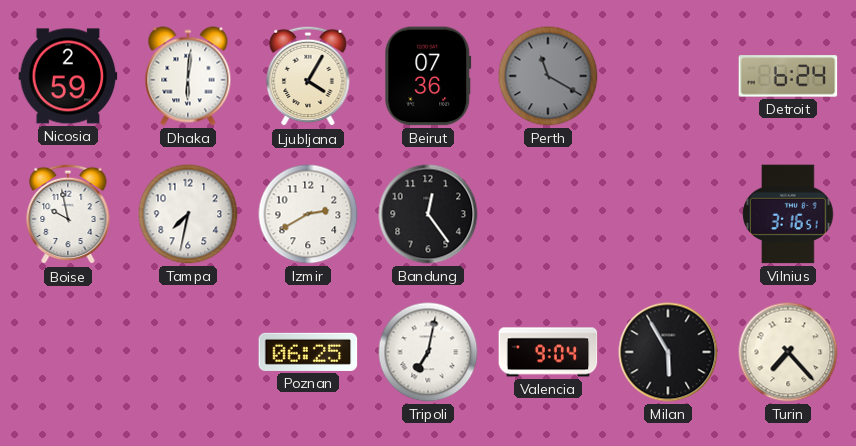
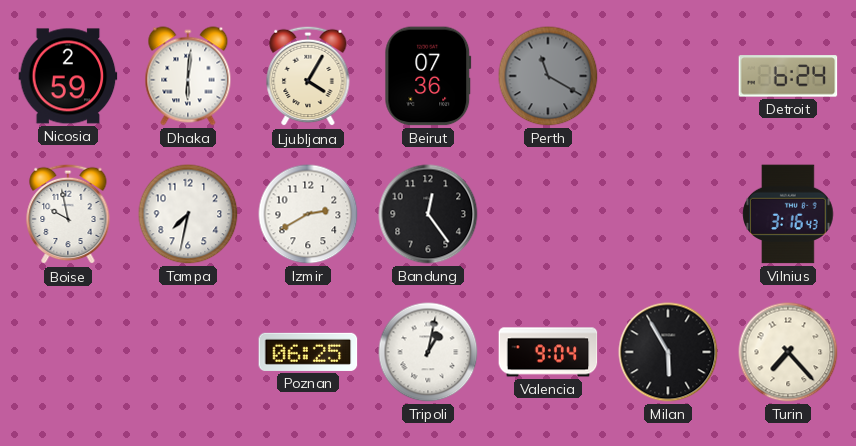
Vilnius: 3:16:51 -> 3:16:43
Tripoli: 7:02 -> 1:02
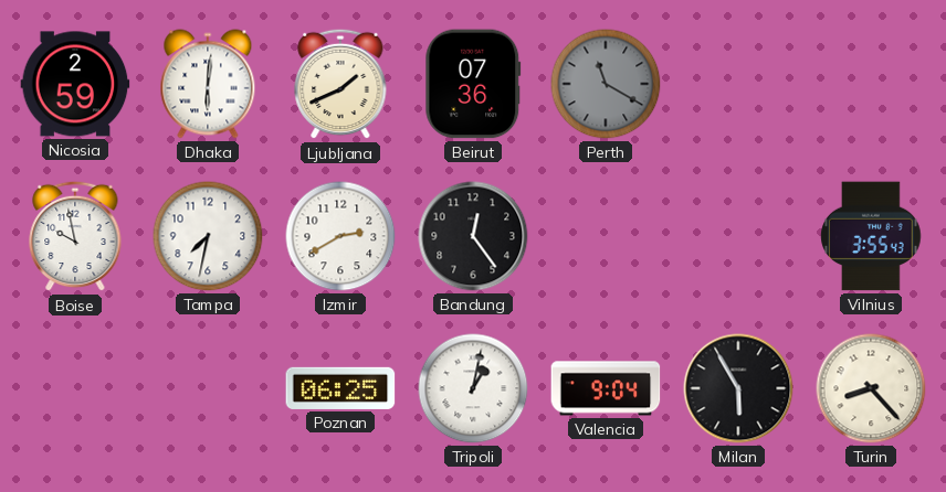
Ljubljana: 4:05 -> 1:41
Detroit: 6:24 -> none
Vilnius: 3:16 -> 3:55
Turin: 7:23 -> 8:23
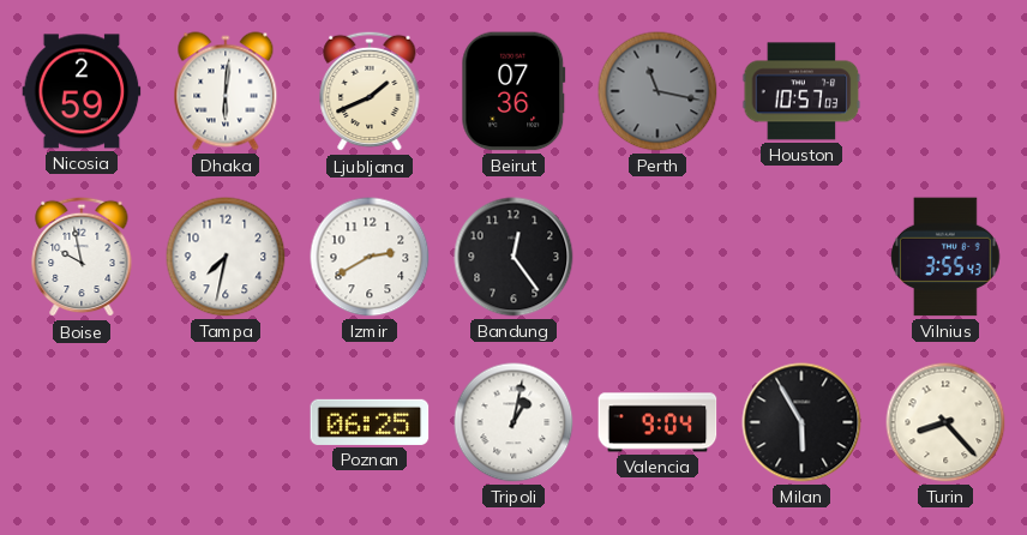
Perth: 11:20 -> 11:17
Houston: none -> 10:57
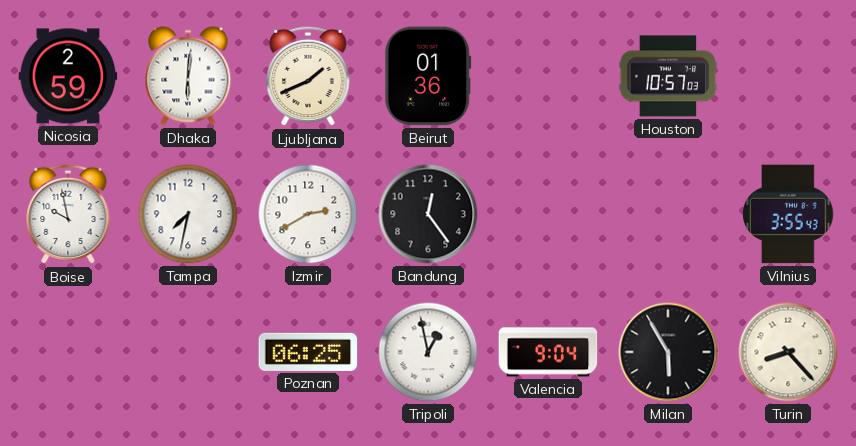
Beirut: 07:36 -> 01:36
Perth: 11:17 -> none
Tripoli: 1:02 -> 12:58
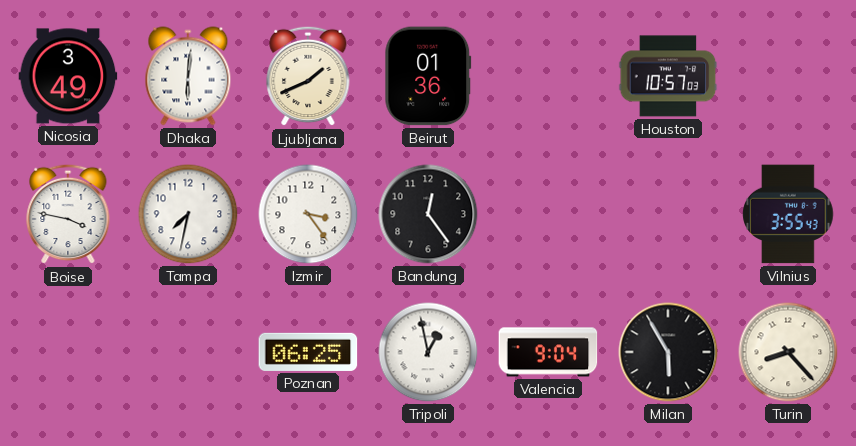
Nicosia: 2:59 -> 3:49
Boise: 9:58 -> 3:47
Izmir: 2:40 -> 3:24
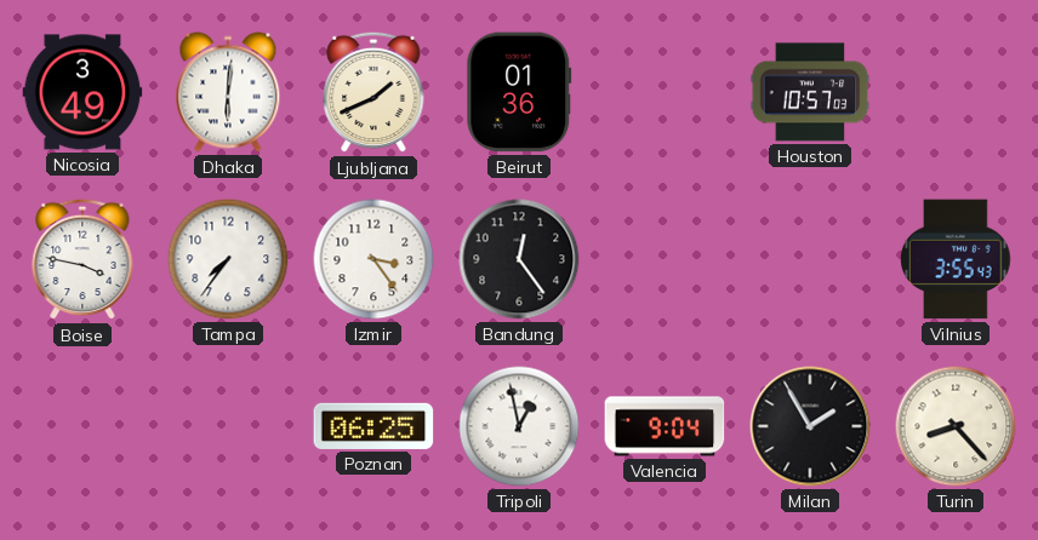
Tampa: 7:32 -> 7:36
Milan: 5:55 -> 1:55
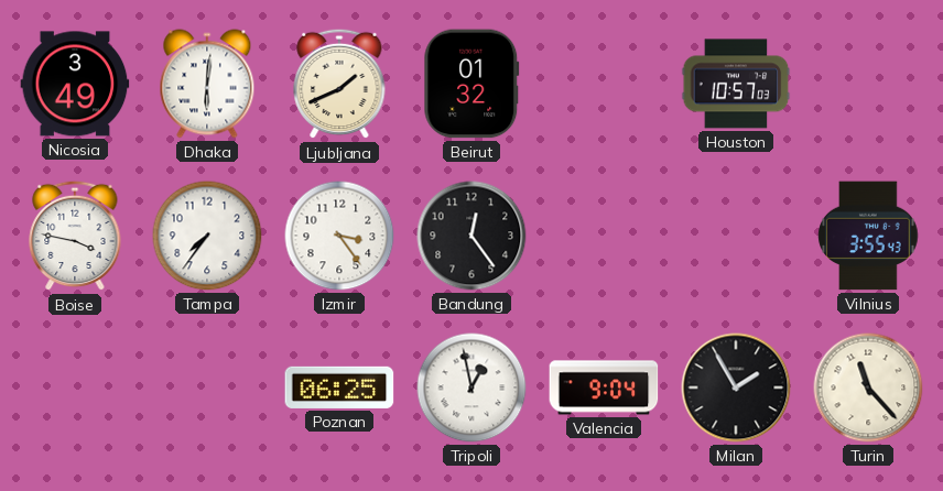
Beirut: 01:36 -> 01:32
Turin: 8:23 -> 11:23
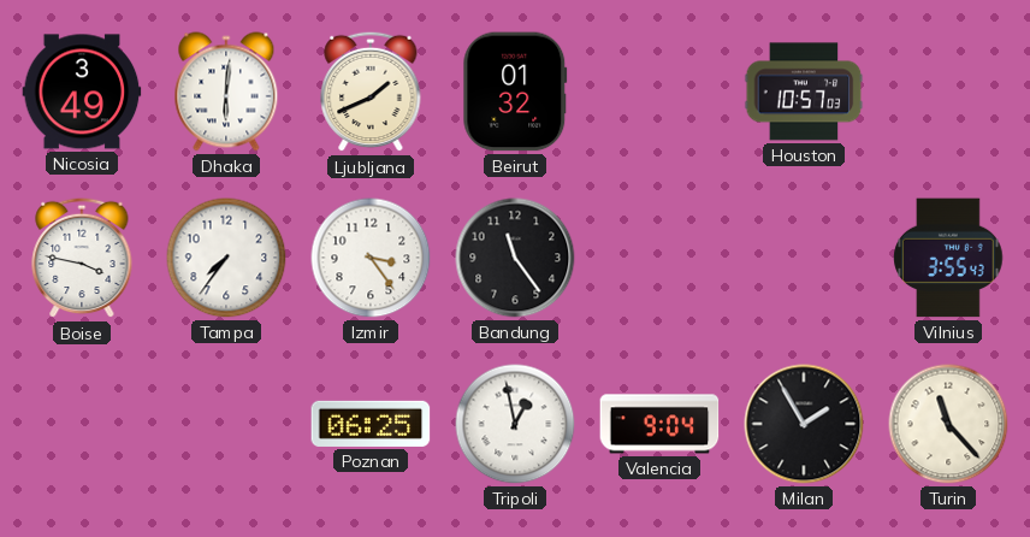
Bandung: 12:24 -> 11:24
